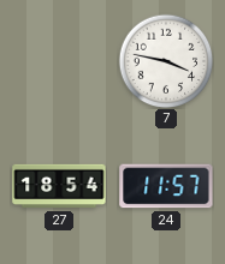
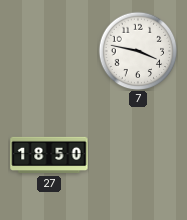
27: 18:54 -> 18:50
24: 11:57 -> none
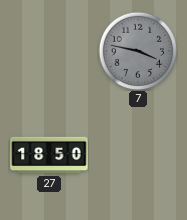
7 dial: white -> grey
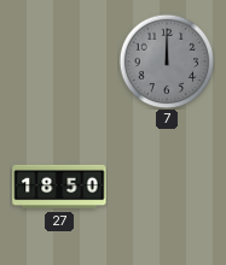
7: 3:47 -> 12:00
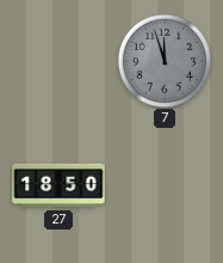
7: 12:00 -> 11:57
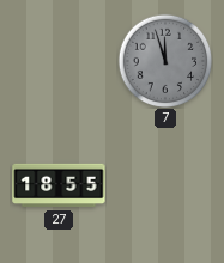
27: 18:50 -> 18:55
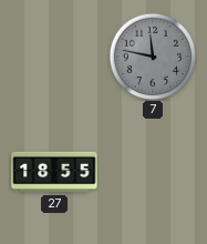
7: 11:57 -> 11:47
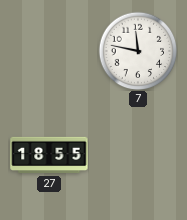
7 dial: grey -> white
